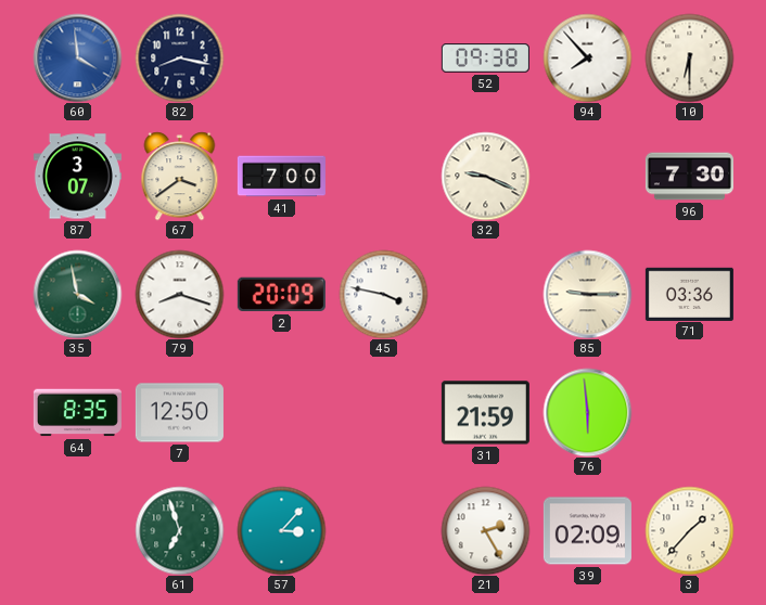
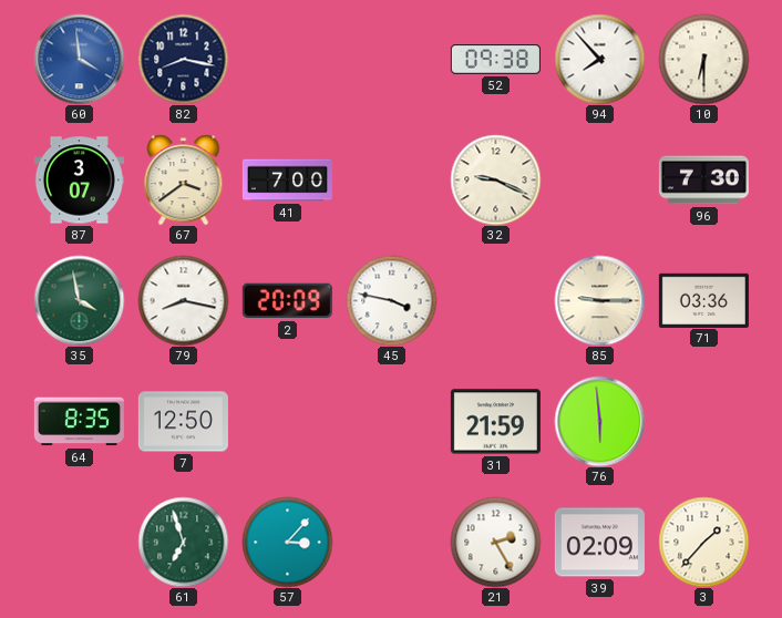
79: 8:18 -> 8:17
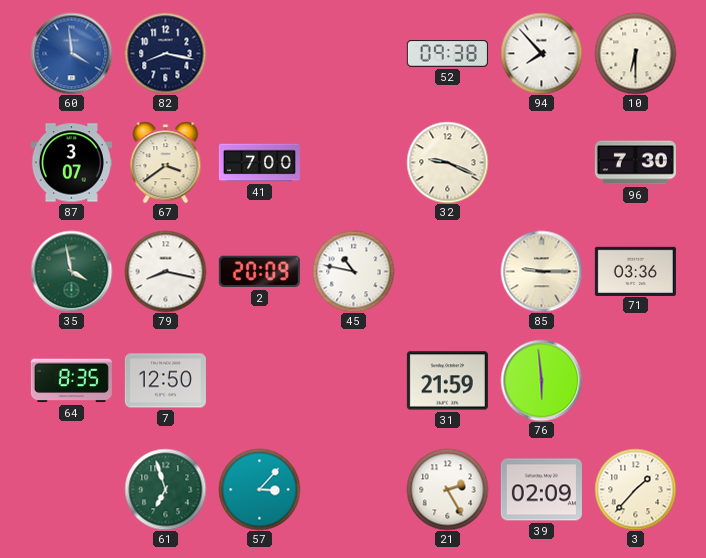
45: 3:47 -> 10:47
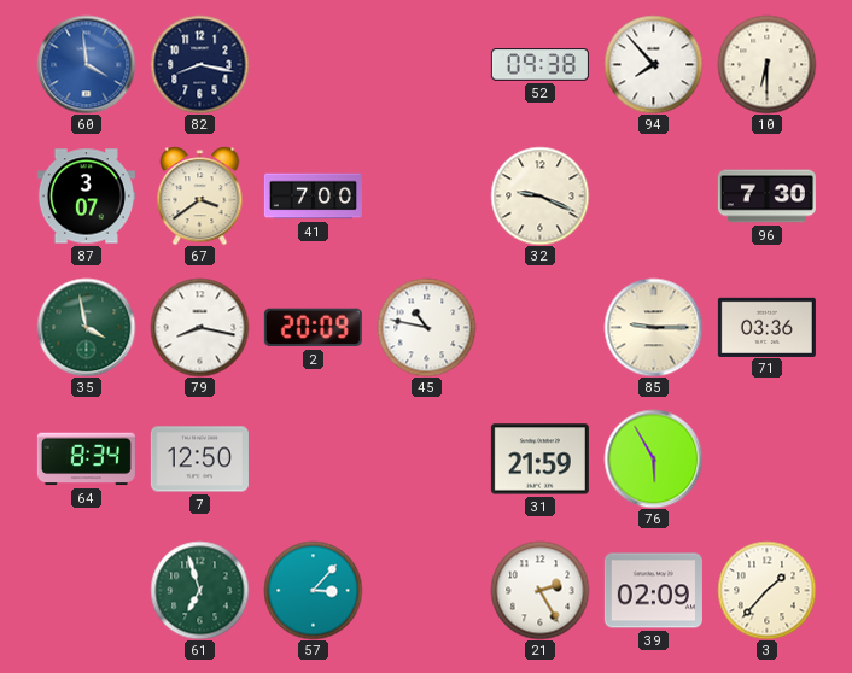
64: 8:35 -> 8:34
76: 5:59 -> 5:55
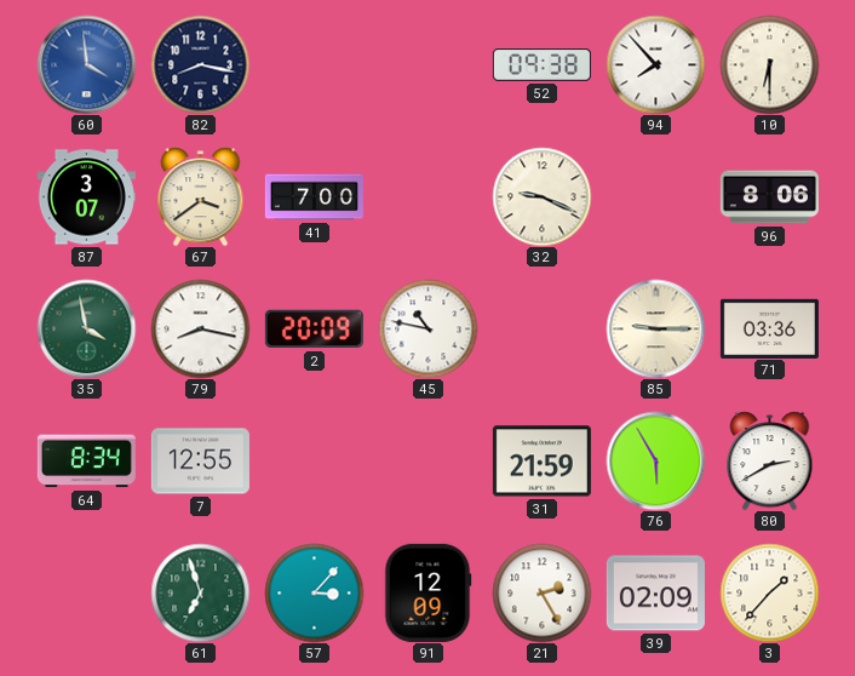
96: 7:30 -> 8:06
7: 12:50 -> 12:55
80: none -> 2:40
91: none -> 12:09
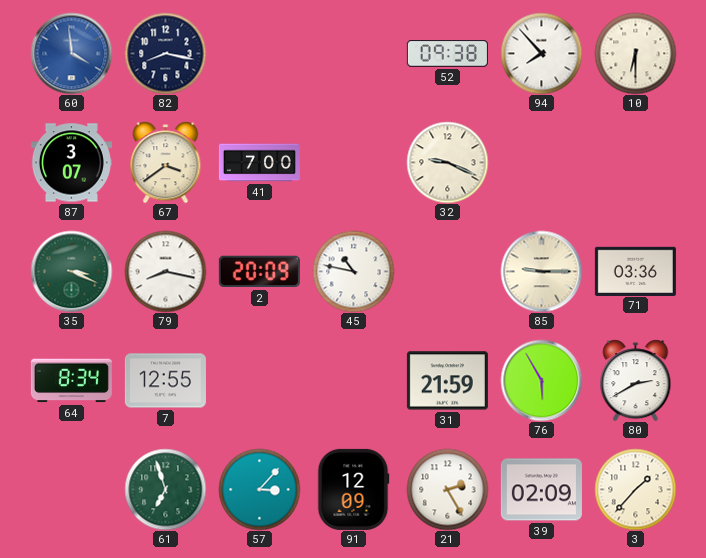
96: 8:06 -> none
35: 3:58 -> 3:19
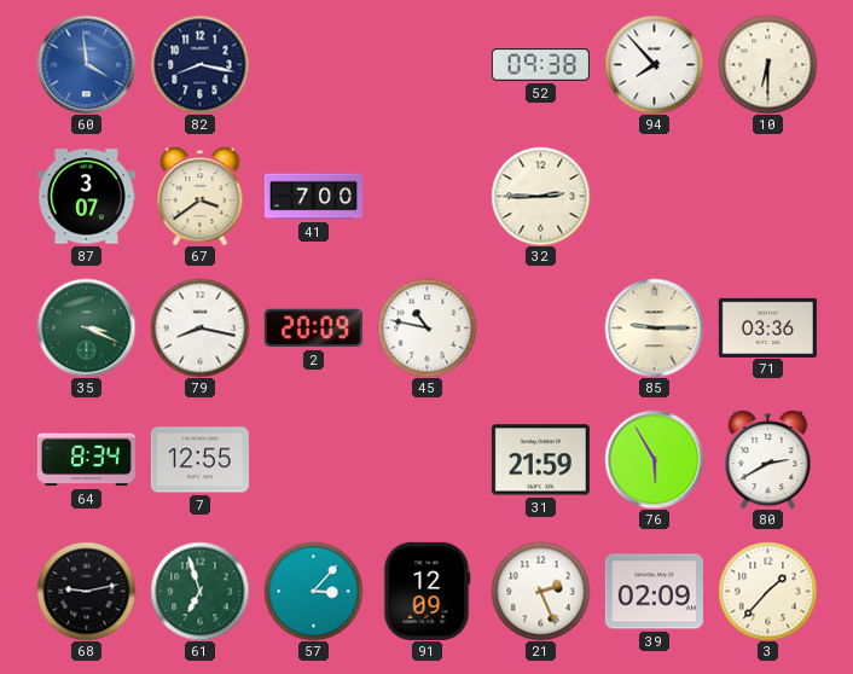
32: 9:19 -> 2:45
68: none -> 9:13
21: 2:25 -> 2:26
